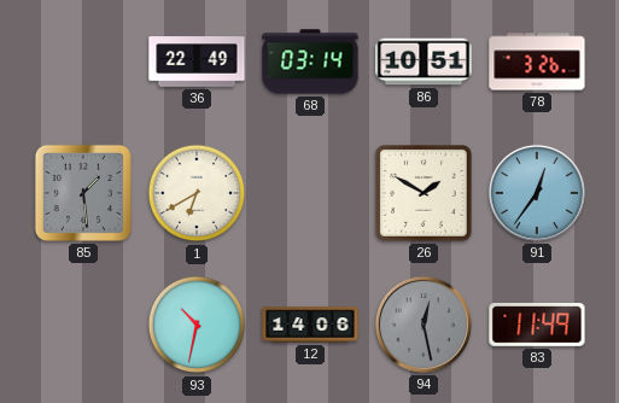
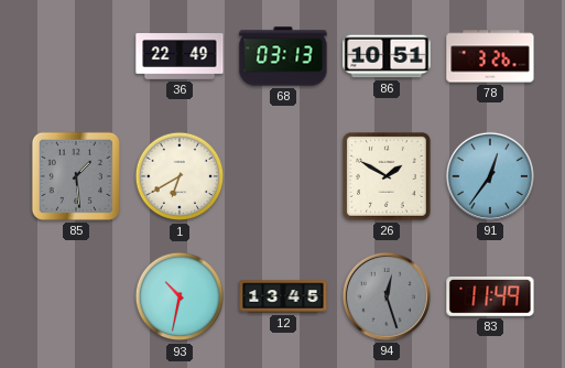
68: 03:14 -> 03:13
12: 14:06 -> 13:45
94: 12:28 -> 12:27
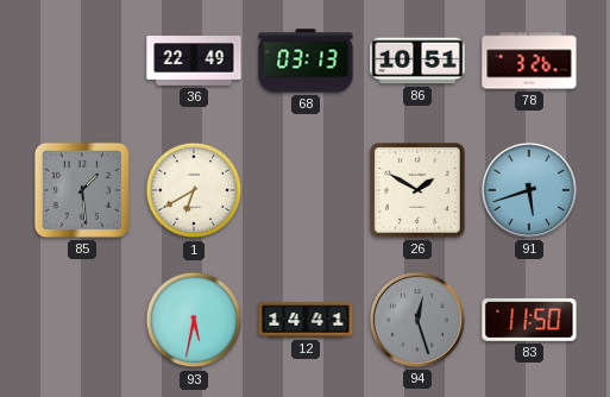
91: 12:36 -> 5:42
93: 10:32 -> 5:32
12: 13:45 -> 14:41
83: 11:49 -> 11:50
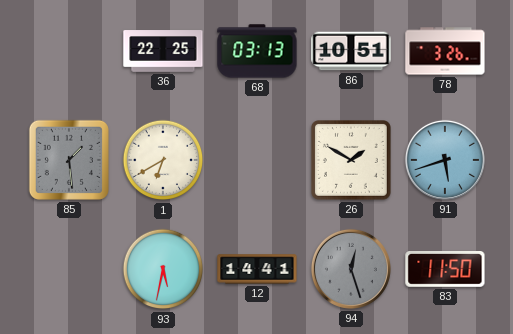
36: 22:49 -> 22:25
